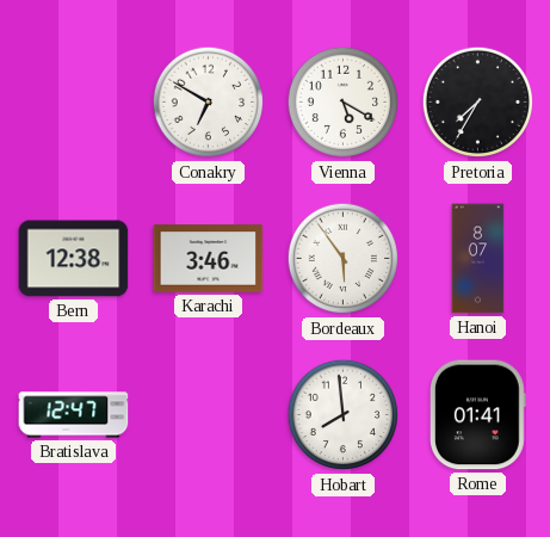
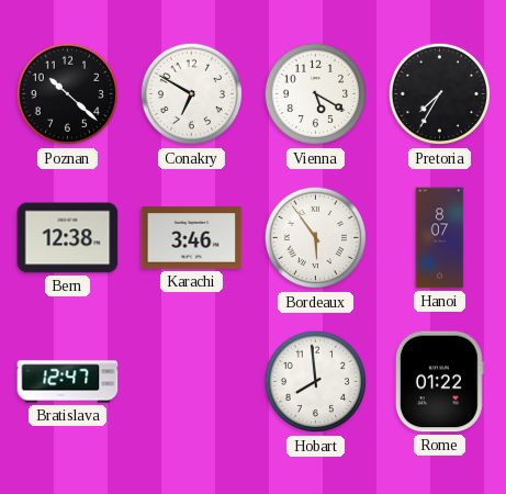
Poznan: none -> 10:22
Rome: 01:41 -> 01:22
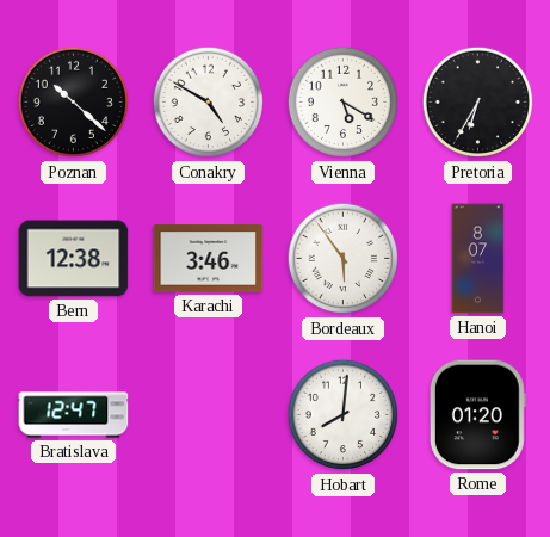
Conakry: 6:50 -> 4:50
Pretoria: 7:35 -> 6:35
Hobart: 7:59 -> 8:01
Rome: 01:22 -> 01:20
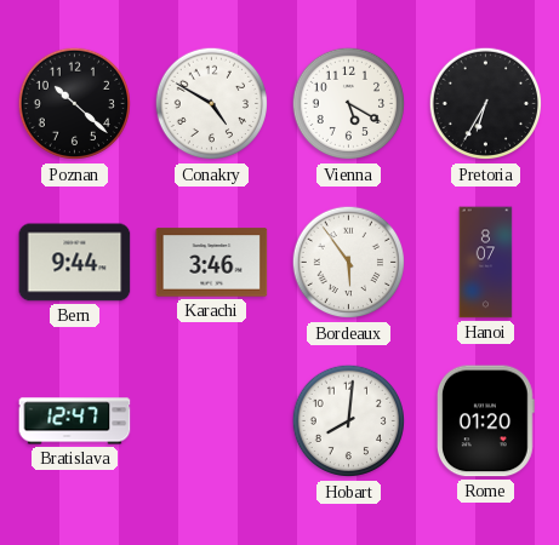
Bern: 12:38 -> 9:44
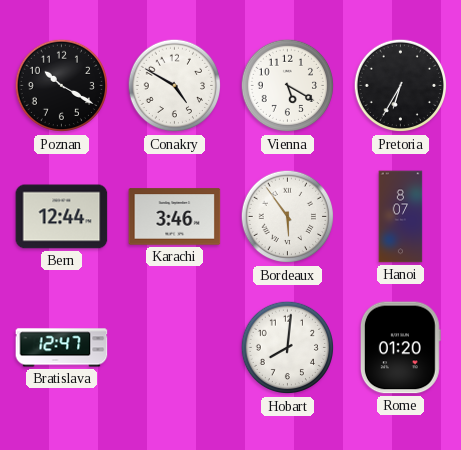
Poznan: 10:22 -> 10:20
Bern: 9:44 -> 12:44
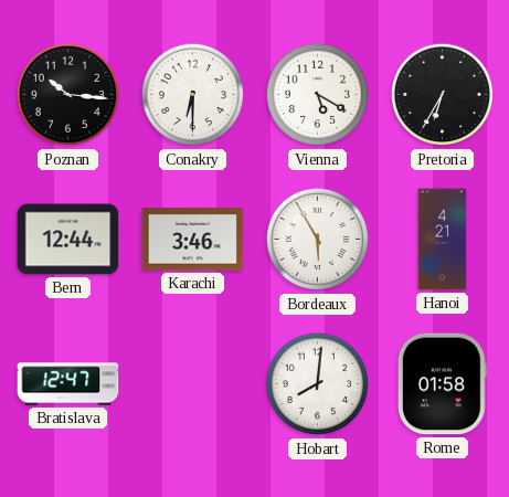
Poznan: 10:20 -> 10:16
Conakry: 4:50 -> 6:30
Bordeaux: 5:54 -> 5:55
Hanoi: 8:07 -> 4:21
Rome: 01:20 -> 01:58
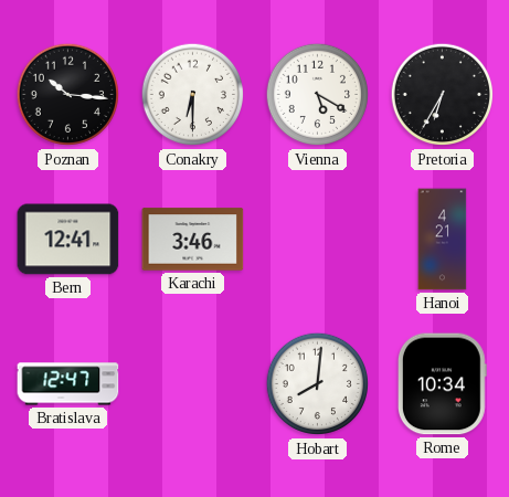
Bern: 12:44 -> 12:41
Bordeaux: 5:55 -> none
Rome: 01:58 -> 10:34
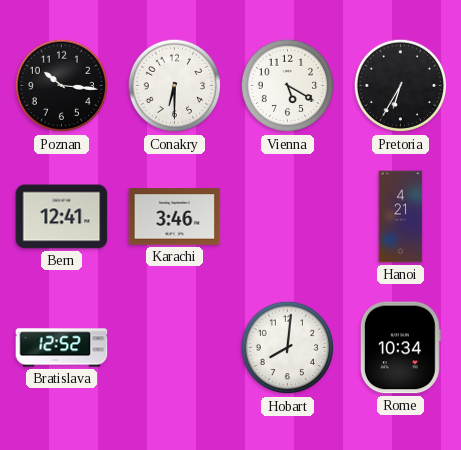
Bratislava: 12:47 -> 12:52
